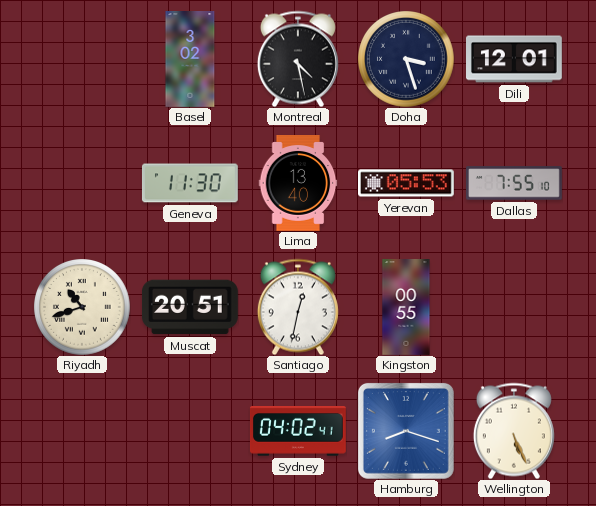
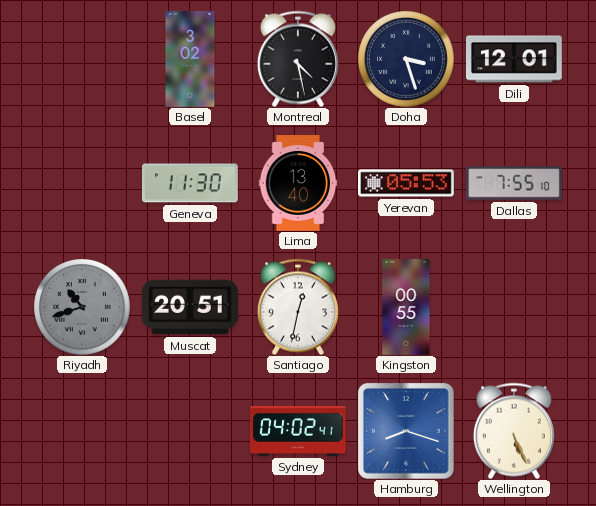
Riyadh dial: cream -> grey
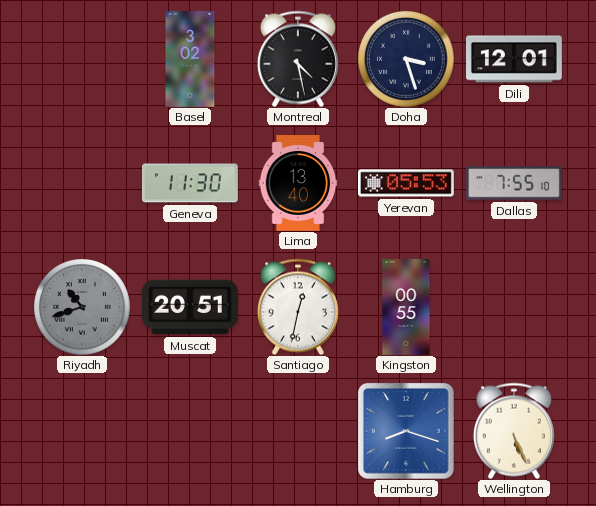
Sydney: 04:02 -> none
